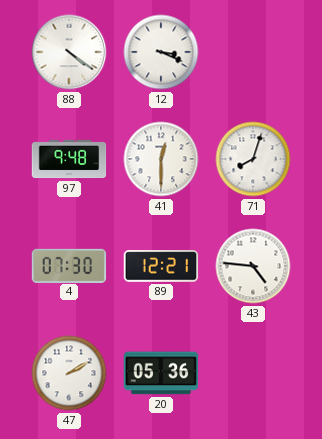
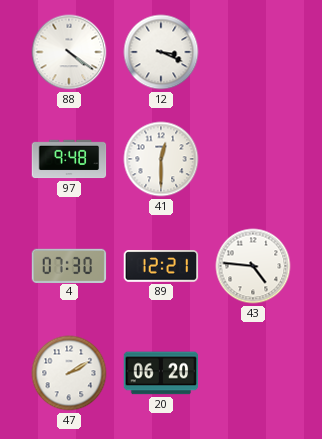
71: 8:03 -> none
20: 05:36 -> 06:20
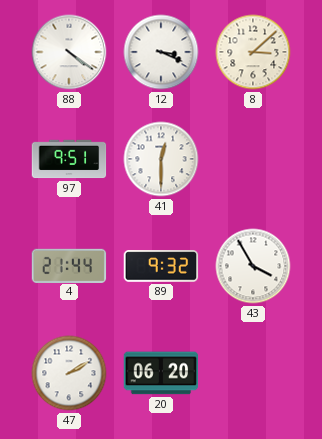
8: none -> 3:08
97: 9:48 -> 9:51
4: 07:30 -> 21:44
89: 12:21 -> 9:32
43: 4:46 -> 3:55
